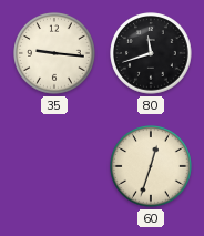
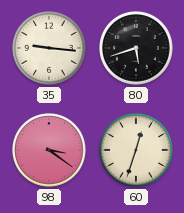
80: 11:42 -> 5:42
98: none -> 3:21
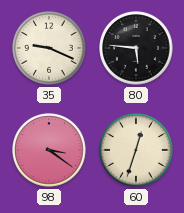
35: 9:16 -> 9:19
80: 5:42 -> 5:46
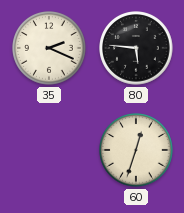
35: 9:19 -> 2:19
98: 3:21 -> none
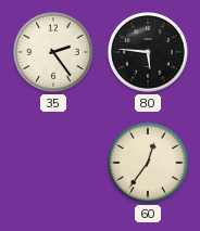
35: 2:19 -> 2:24
60: 12:33 -> 12:36
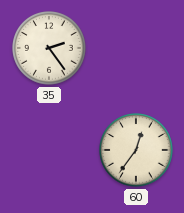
80: 5:46 -> none
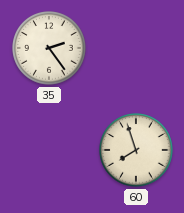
60: 12:36 -> 7:57
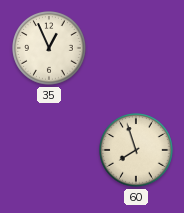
35: 2:24 -> 12:56
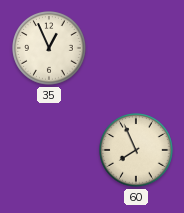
60: 7:57 -> 7:56
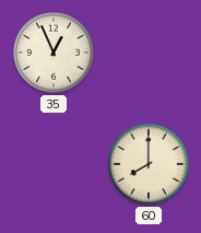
60: 7:56 -> 8:00
